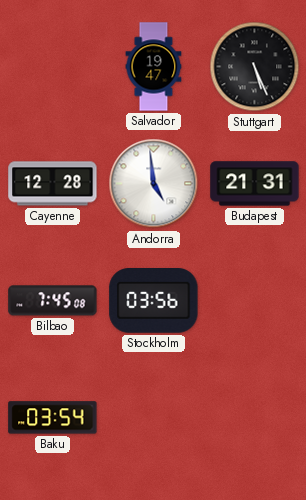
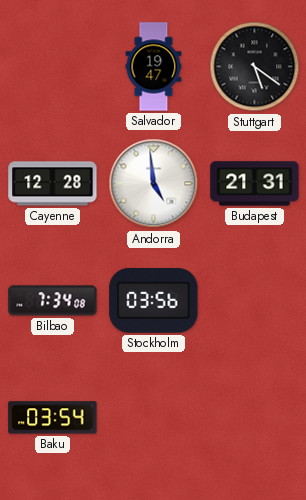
Stuttgart: 5:26 -> 5:21
Bilbao: 7:45 -> 7:34
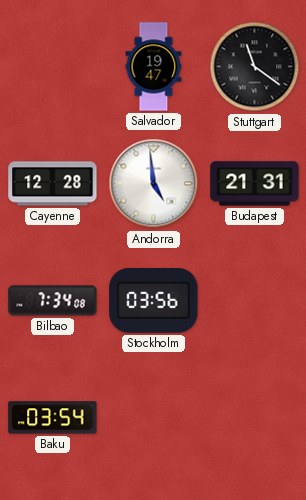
Stuttgart: 5:21 -> 11:21
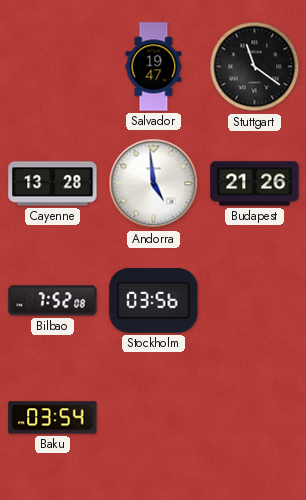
Cayenne: 12:28 -> 13:28
Budapest: 21:31 -> 21:26
Bilbao: 7:34 -> 7:52
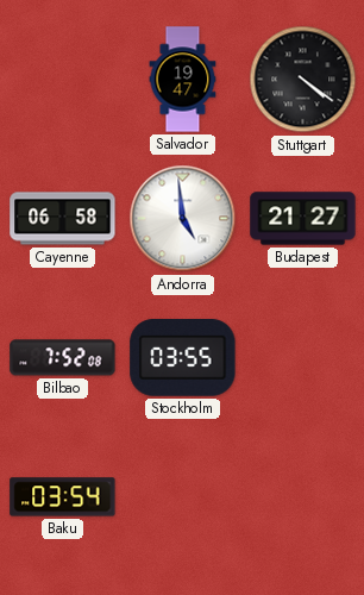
Stuttgart: 11:21 -> 4:21
Cayenne: 13:28 -> 06:58
Budapest: 21:26 -> 21:27
Stockholm: 03:56 -> 03:55
